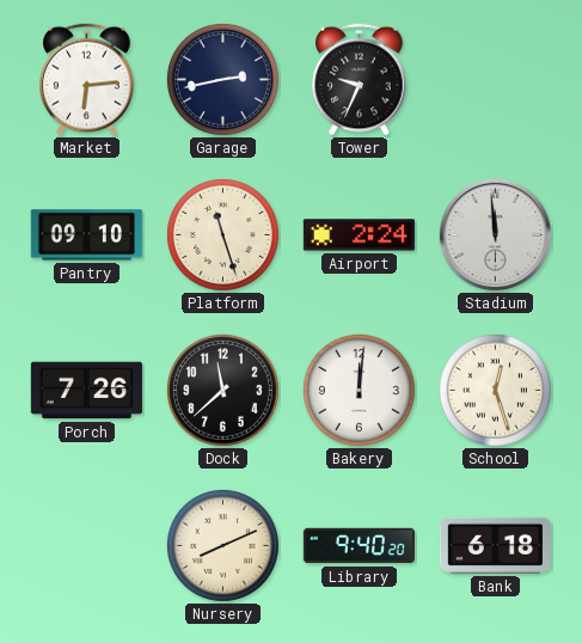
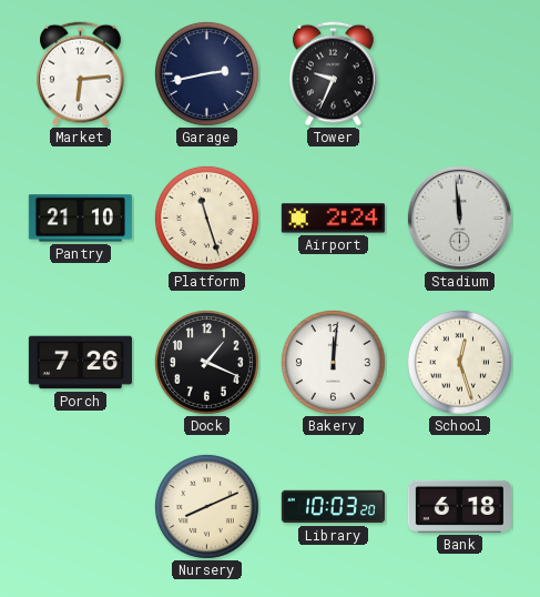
Pantry: 09:10 -> 21:10
Dock: 11:38 -> 1:19
Library: 9:40 -> 10:03
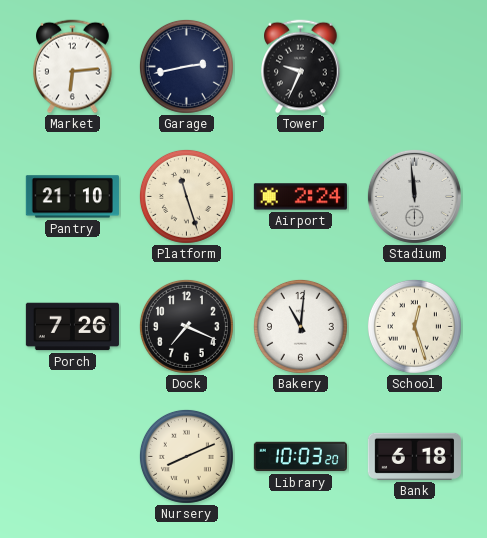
Dock: 1:19 -> 7:19
Bakery: 12:01 -> 11:01
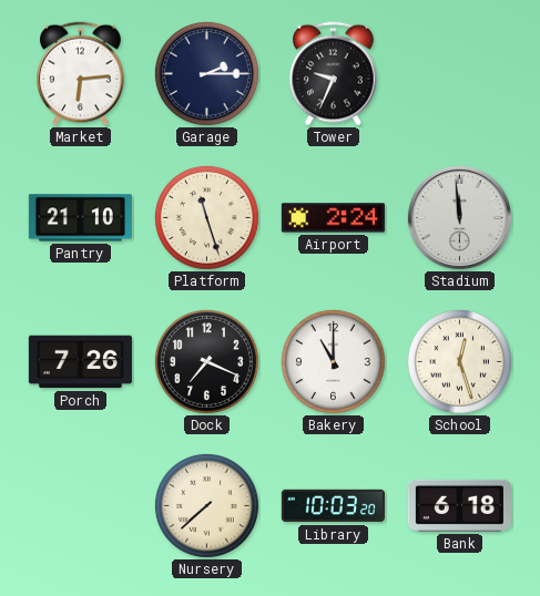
Garage: 2:43 -> 2:15
Bakery: 11:01 -> 11:00
Nursery: 8:11 -> 7:38
